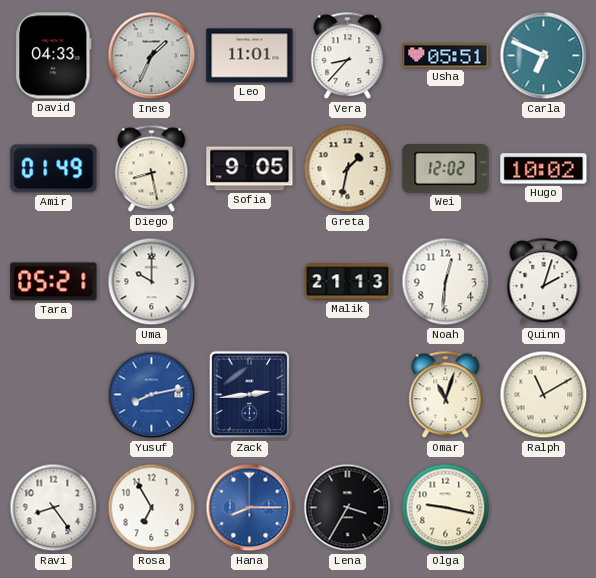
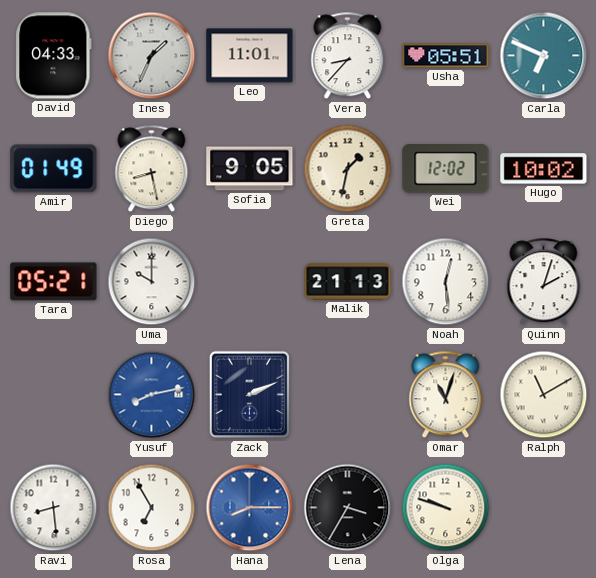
Noah: 12:31 -> 12:29
Zack: 2:44 -> 2:11
Ravi: 8:24 -> 8:29
Olga: 9:17 -> 9:48
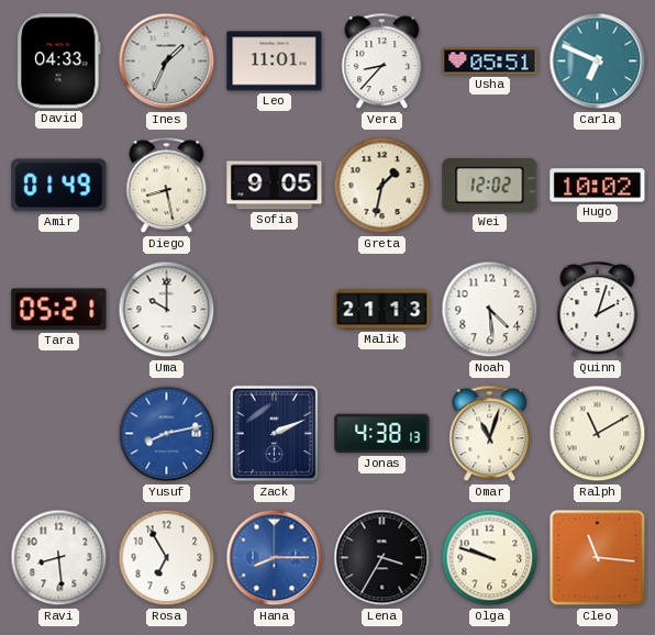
Noah: 12:29 -> 4:29
Jonas: none -> 4:38
Cleo: none -> 11:16
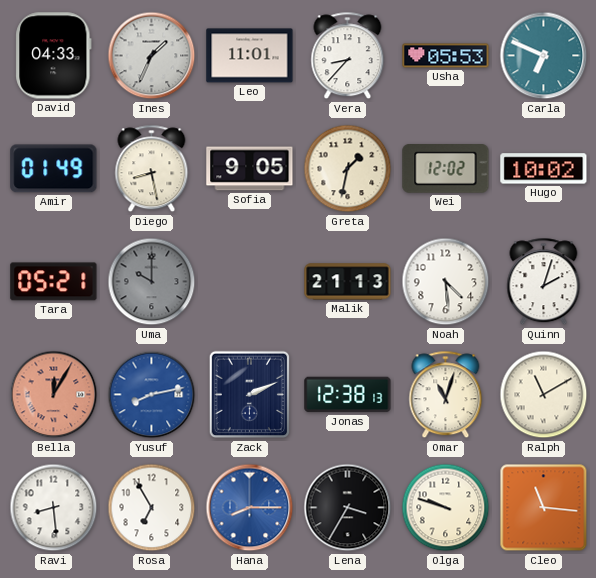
Usha: 05:51 -> 05:53
Uma dial: white -> grey
Bella: none -> 12:05
Jonas: 4:38 -> 12:38
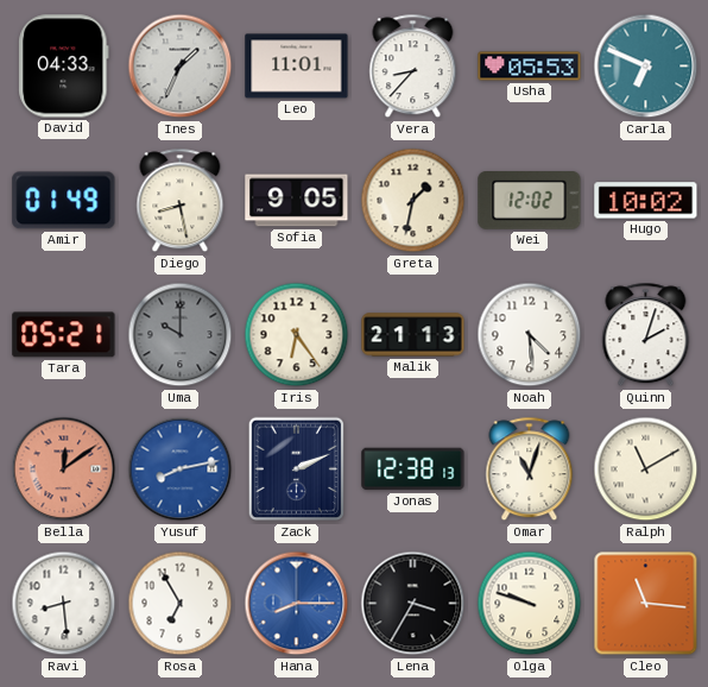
Iris: none -> 6:24
Bella: 12:05 -> 12:09
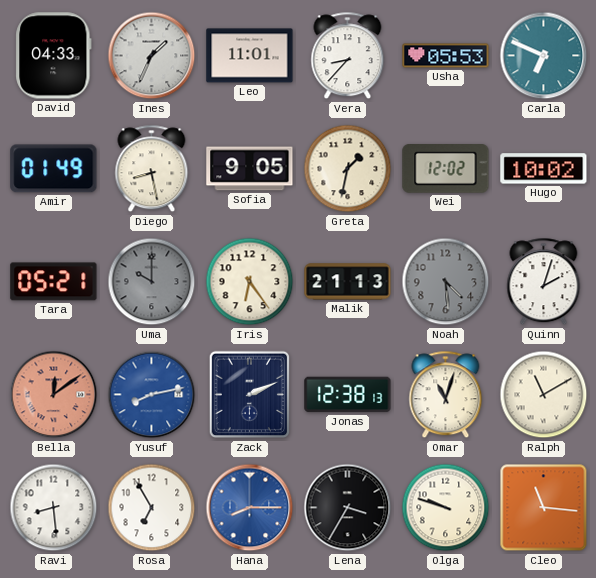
Noah dial: white -> grey
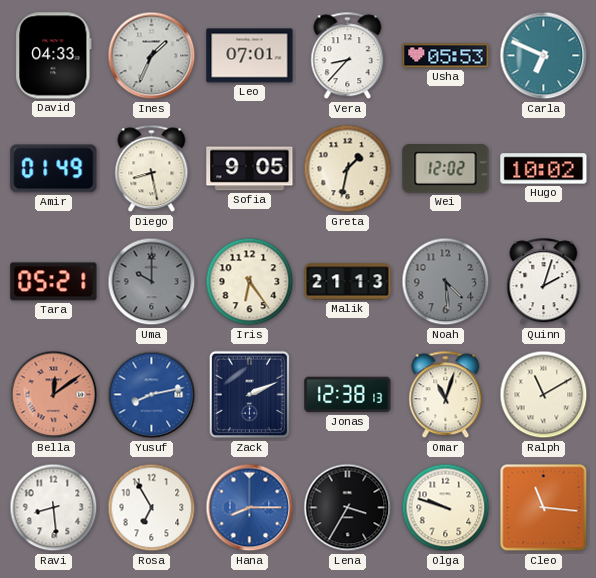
Leo: 11:01 -> 07:01
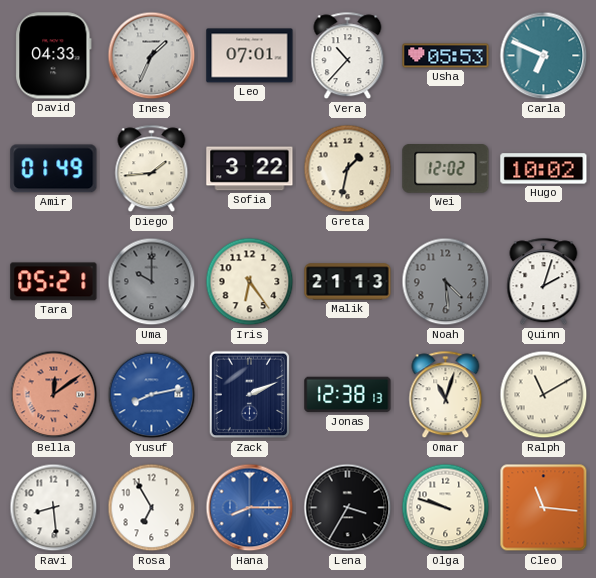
Vera: 8:37 -> 10:37
Diego: 8:28 -> 1:44
Sofia: 9:05 -> 3:22
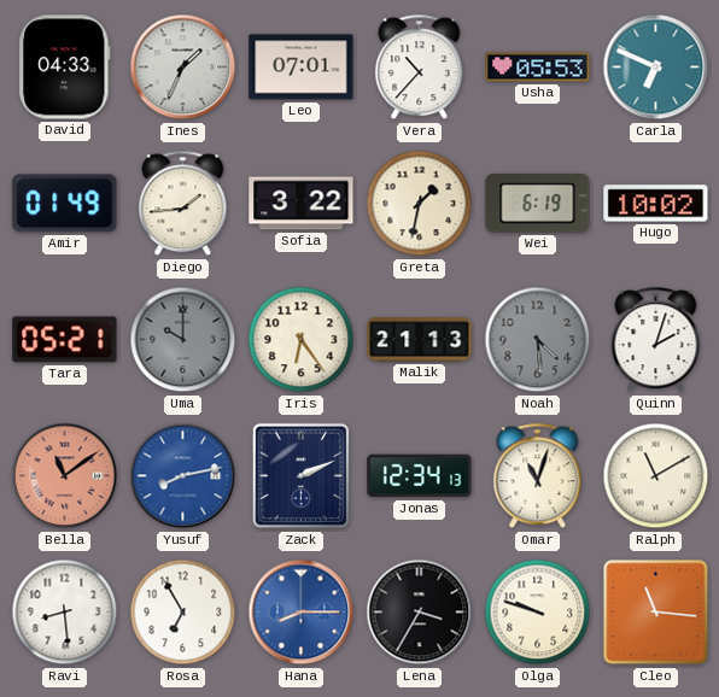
Wei: 12:02 -> 6:19
Bella: 12:09 -> 11:09
Jonas: 12:38 -> 12:34
